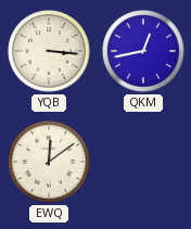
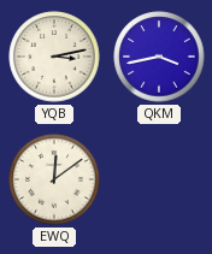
YQB: 3:16 -> 3:13
QKM: 12:43 -> 3:43
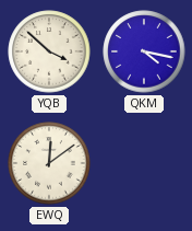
YQB: 3:13 -> 3:52
QKM: 3:43 -> 4:17
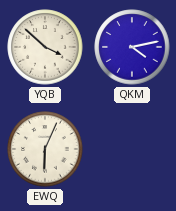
QKM: 4:17 -> 4:13
EWQ: 12:09 -> 6:04
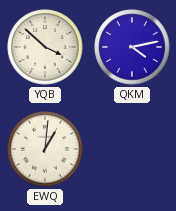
EWQ: 6:04 -> 1:01
